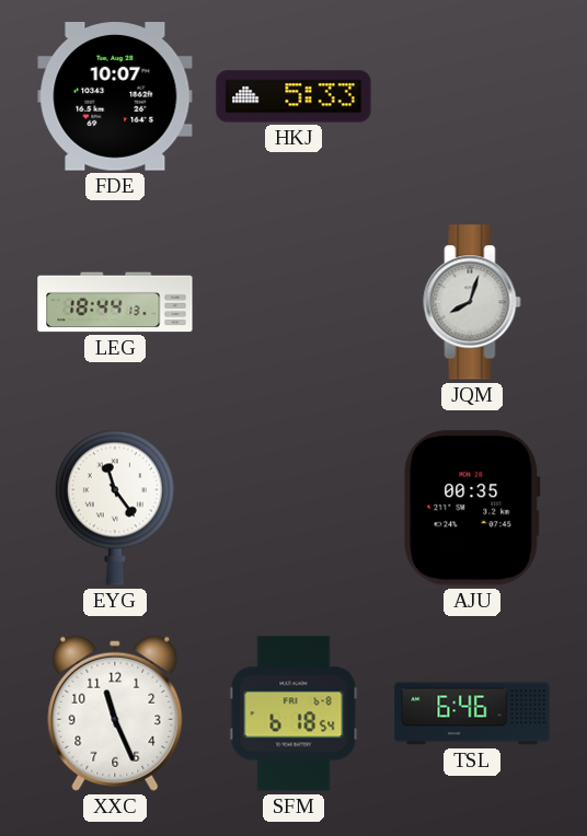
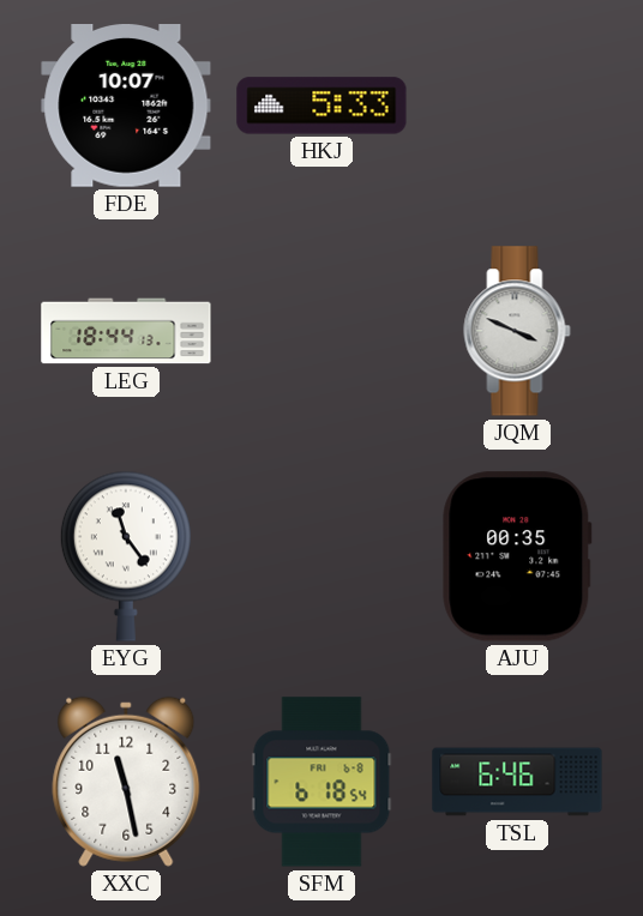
JQM: 8:03 -> 3:49
XXC: 11:26 -> 11:28
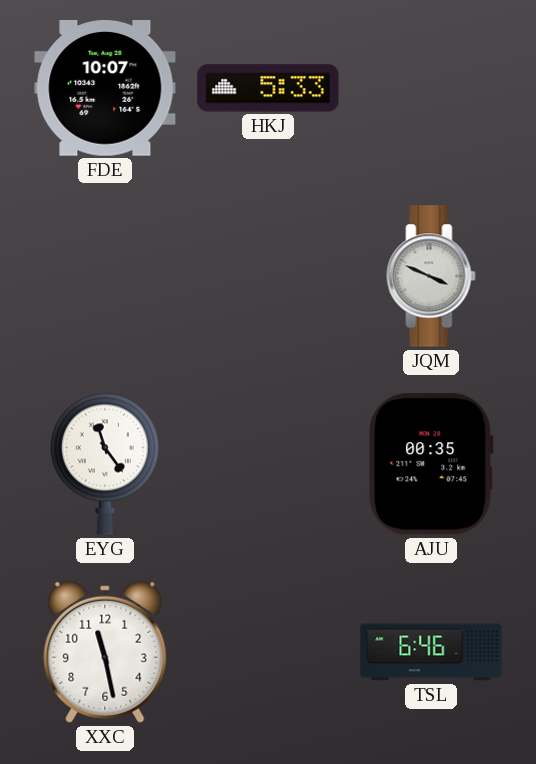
LEG: 18:44 -> none
SFM: 6:18 -> none
